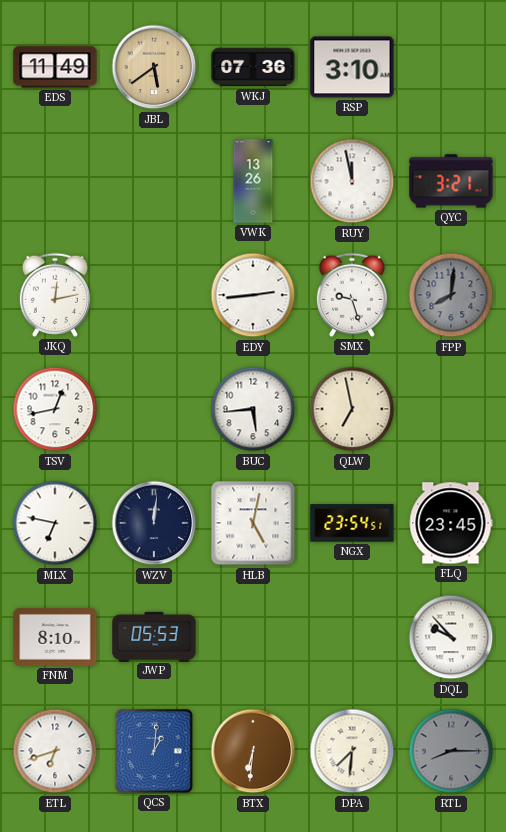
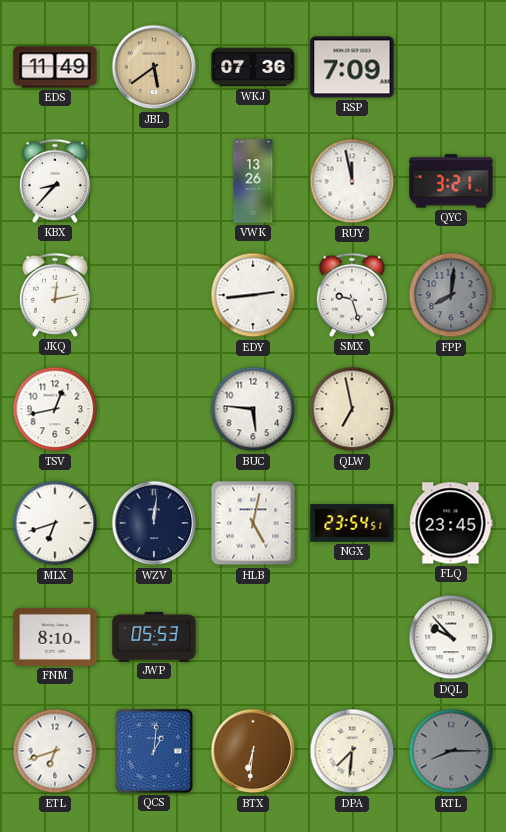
RSP: 3:10 -> 7:09
KBX: none -> 8:37
BUC: 5:44 -> 5:46
MLX: 6:47 -> 6:42
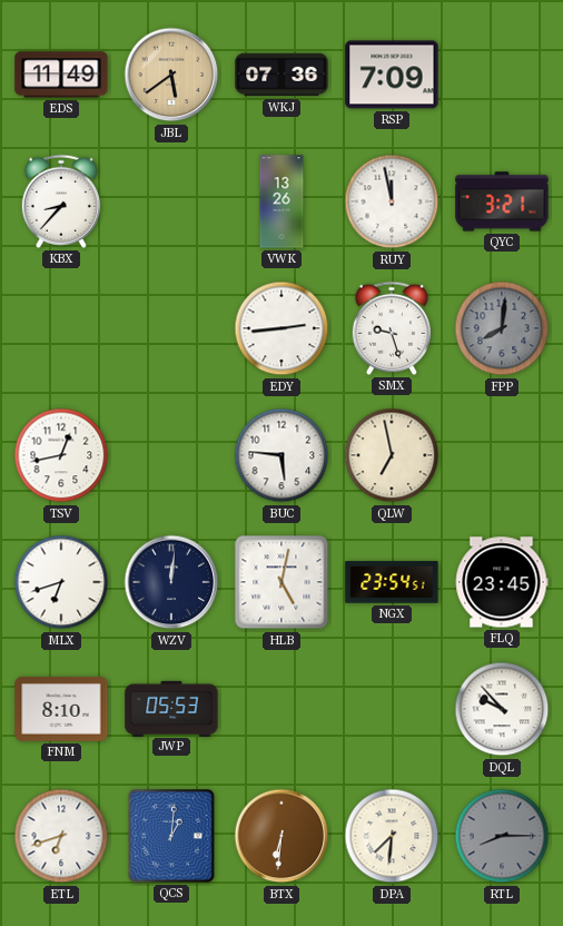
JKQ: 12:13 -> none
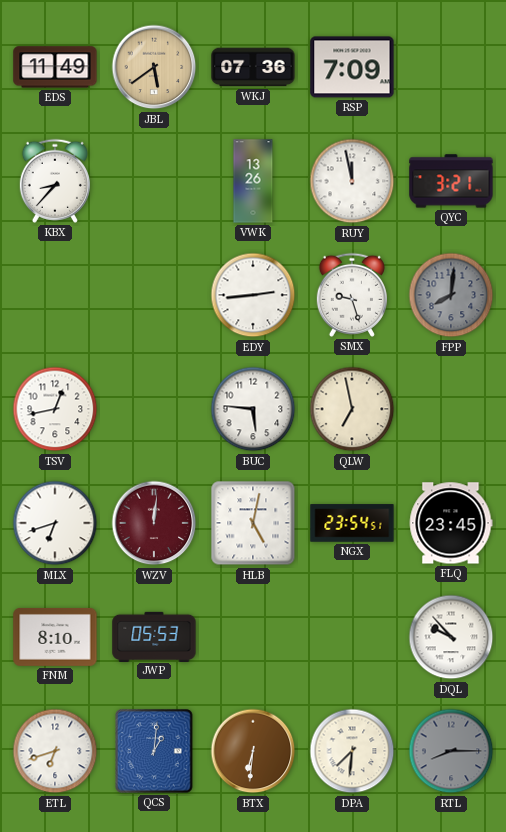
WZV dial: navy -> burgundy
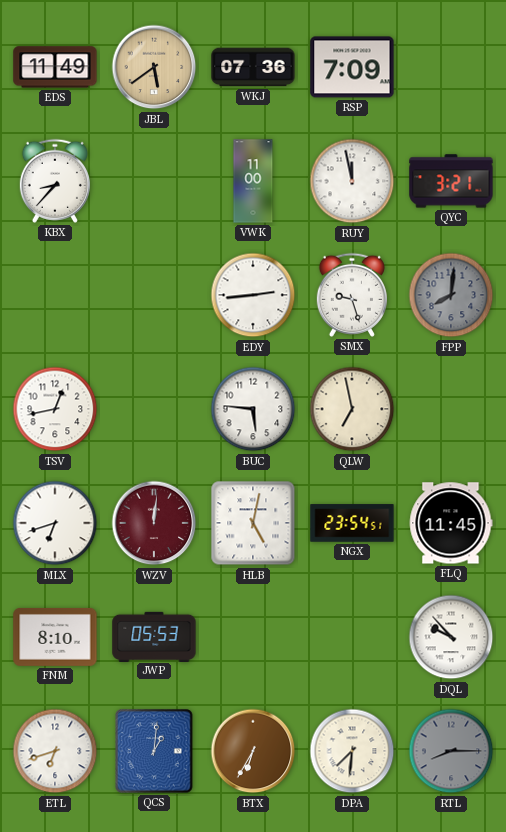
VWK: 13:26 -> 11:00
FLQ: 23:45 -> 11:45
BTX: 6:31 -> 6:35
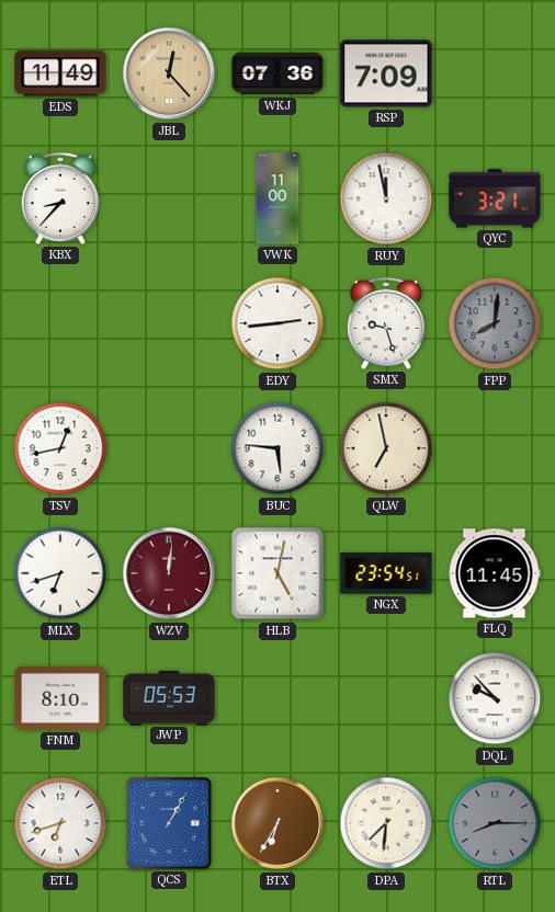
JBL: 5:39 -> 12:23
QCS: 1:01 -> 1:05
